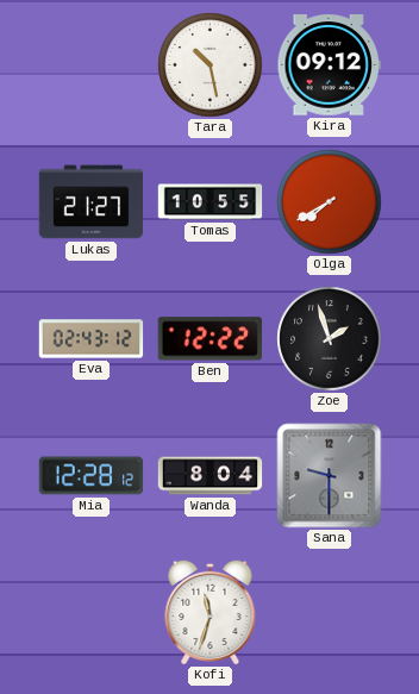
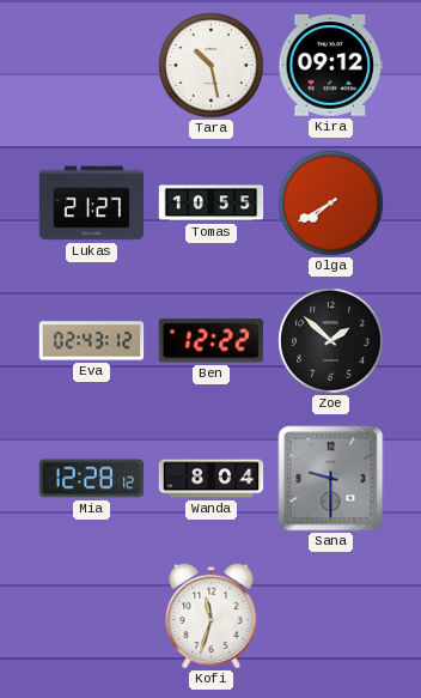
Zoe: 1:57 -> 1:52
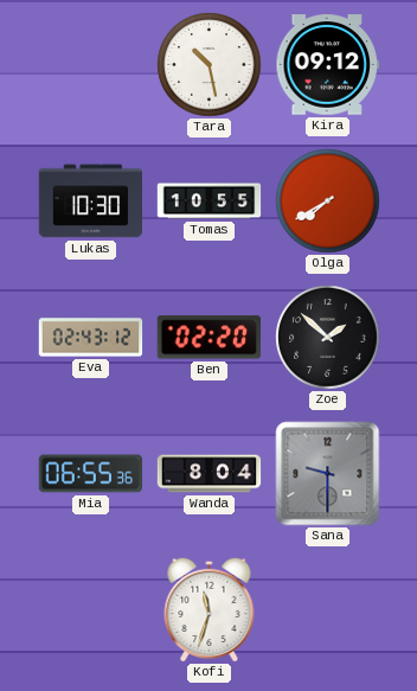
Lukas: 21:27 -> 10:30
Ben: 12:22 -> 02:20
Mia: 12:28 -> 06:55
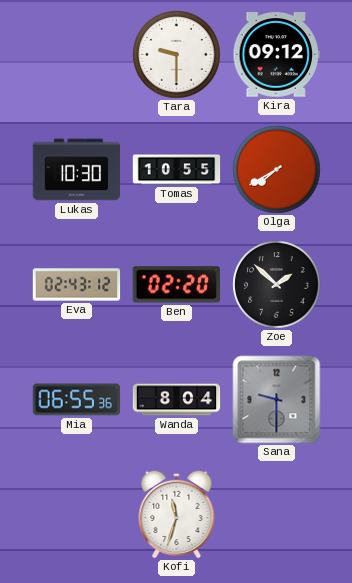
Tara: 10:28 -> 9:30
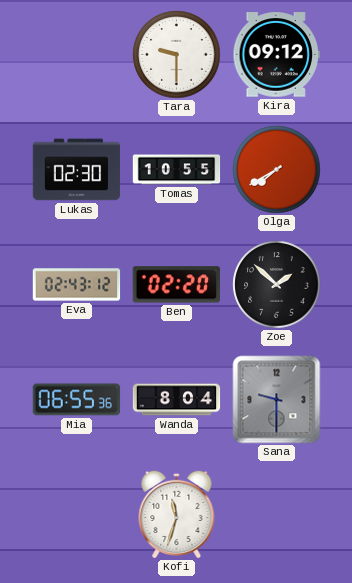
Lukas: 10:30 -> 02:30
